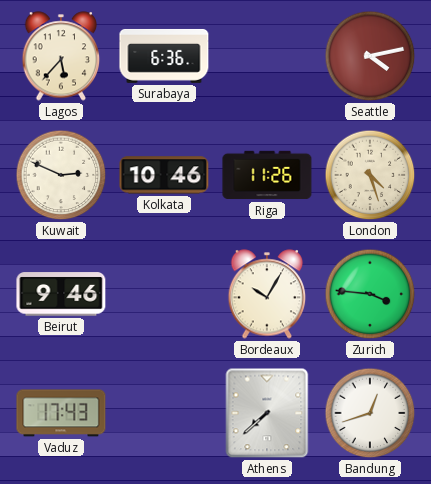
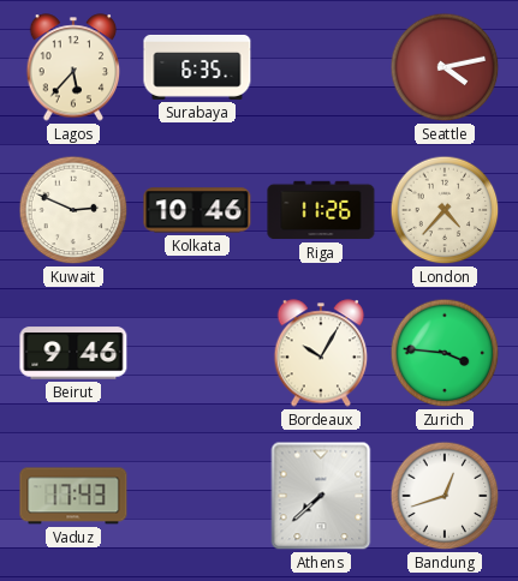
Surabaya: 6:36 -> 6:35
London: 4:27 -> 4:37
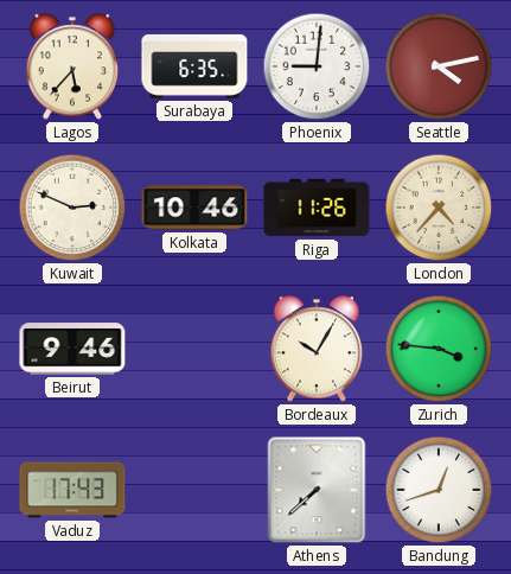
Phoenix: none -> 9:01
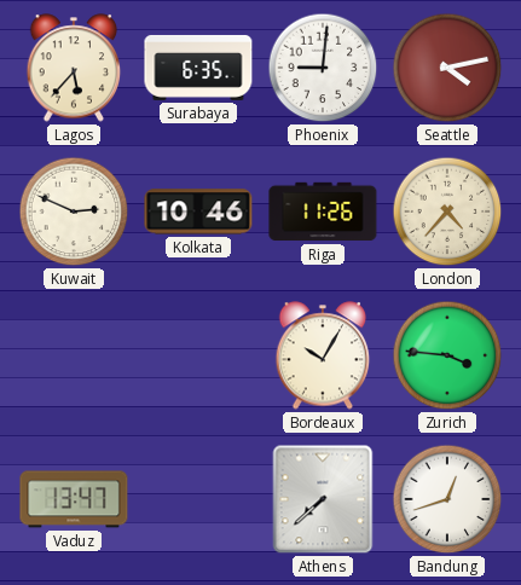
Beirut: 9:46 -> none
Vaduz: 17:43 -> 13:47
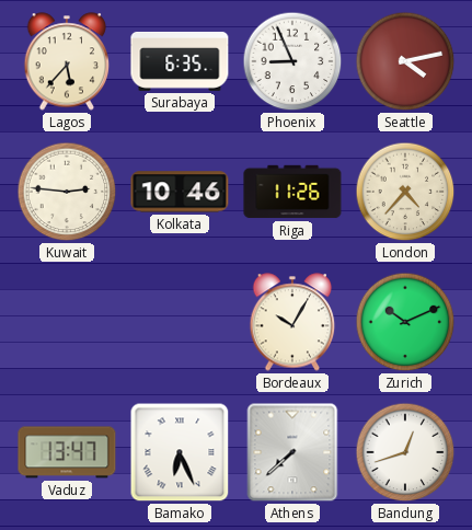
Phoenix: 9:01 -> 8:56
Kuwait: 2:49 -> 2:46
Zurich: 3:46 -> 10:11
Bamako: none -> 6:26
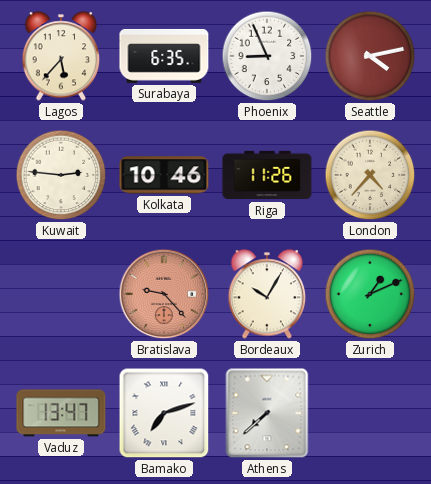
Bratislava: none -> 9:23
Zurich: 10:11 -> 1:11
Bamako: 6:26 -> 7:12
Bandung: 12:42 -> none
